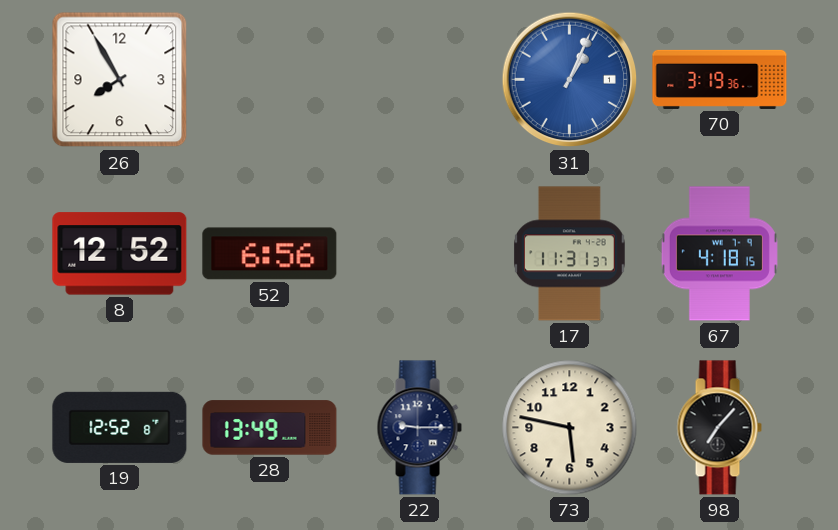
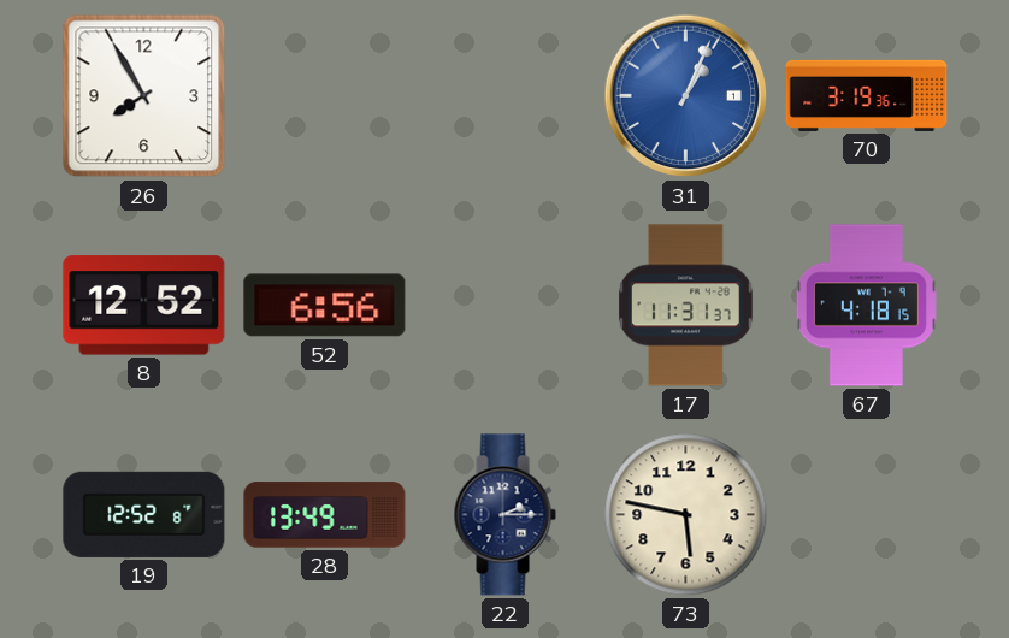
22: 9:15 -> 2:15
98: 7:07 -> none
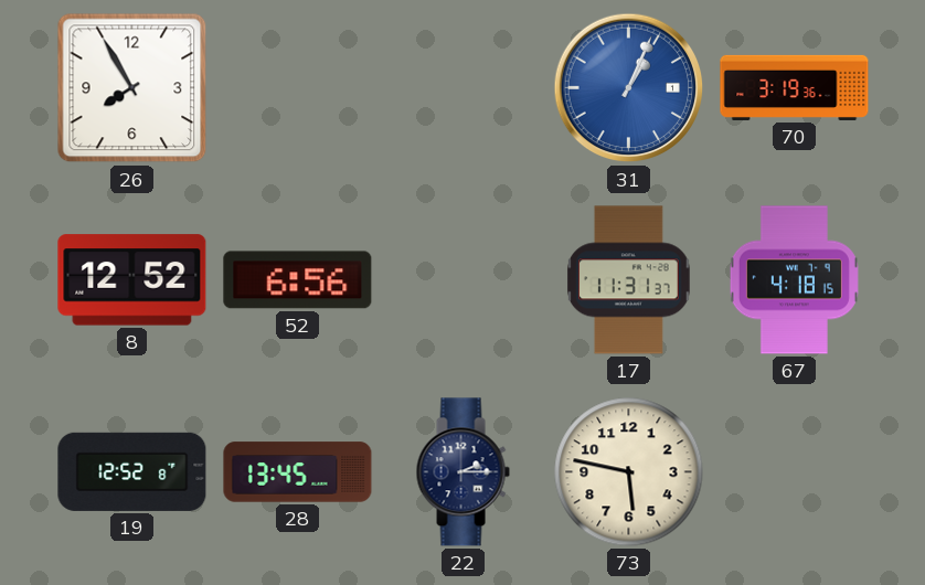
28: 13:49 -> 13:45
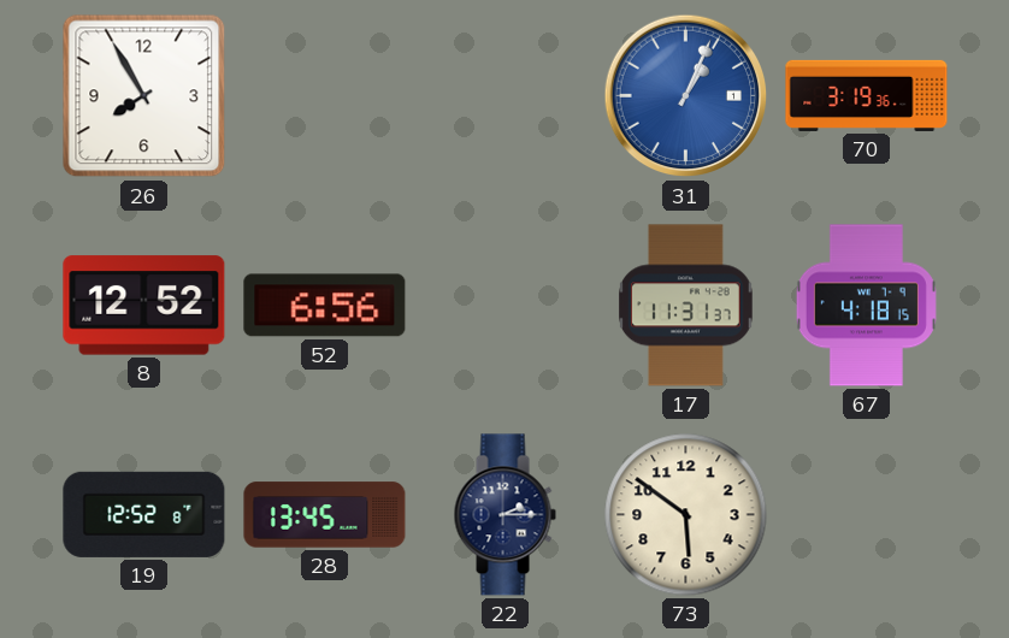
73: 5:47 -> 5:51
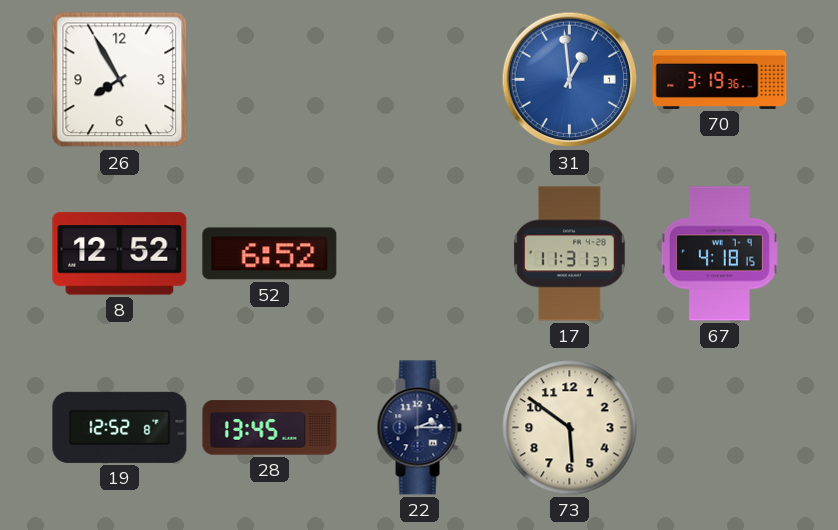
31: 1:04 -> 12:59
52: 6:56 -> 6:52
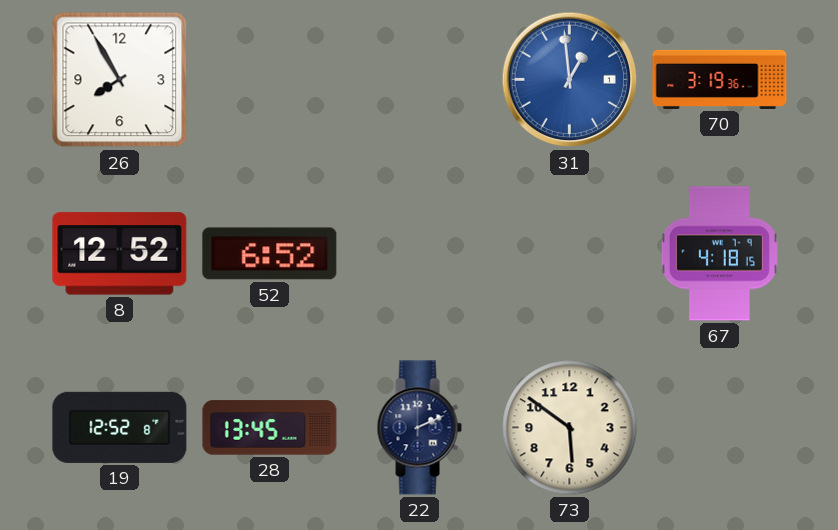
17: 11:31 -> none
22: 2:15 -> 2:11
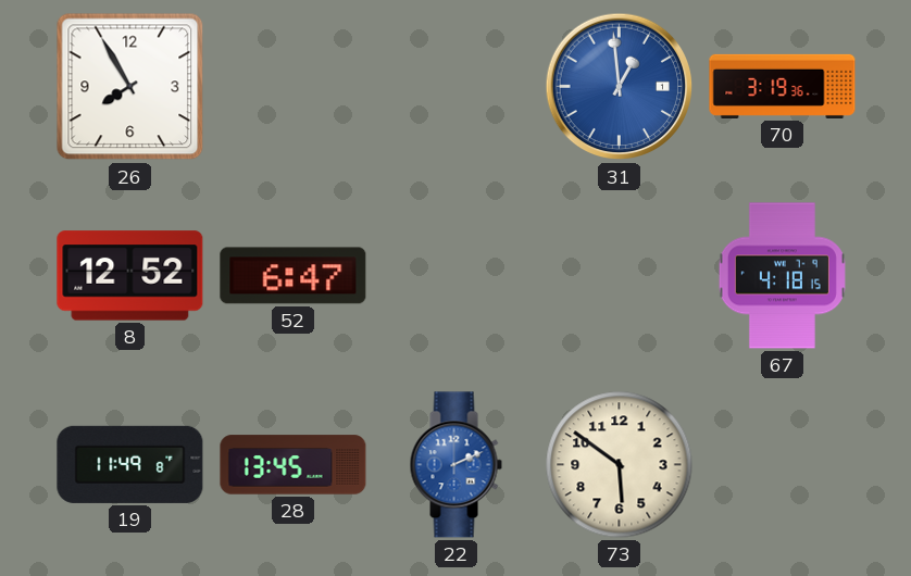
52: 6:52 -> 6:47
19: 12:52 -> 11:49
22 dial: navy -> blue
